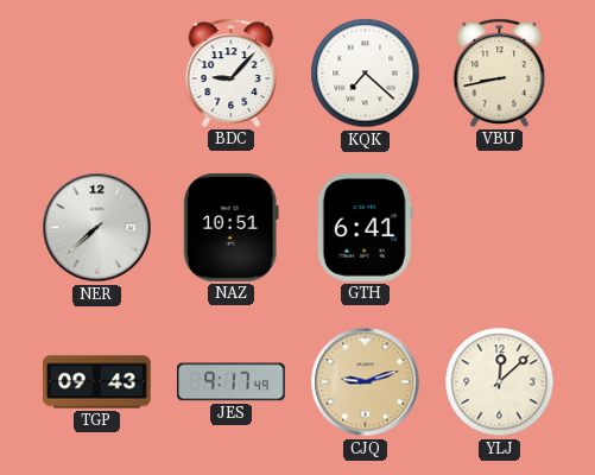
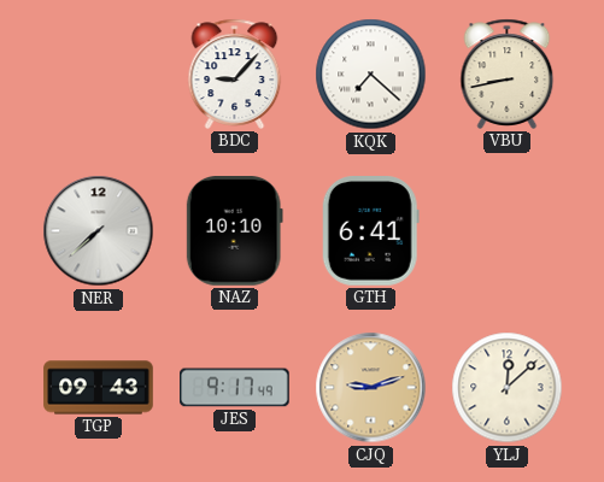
NAZ: 10:51 -> 10:10
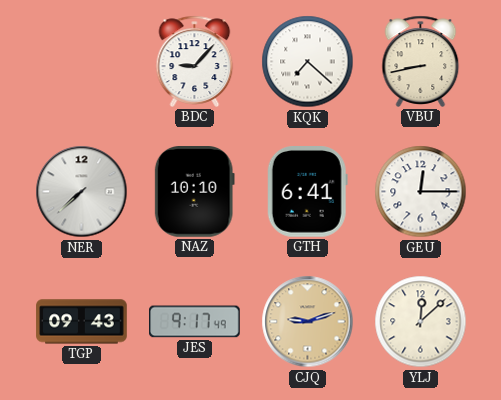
GEU: none -> 12:15
